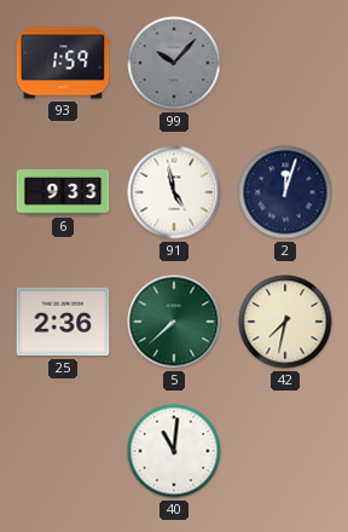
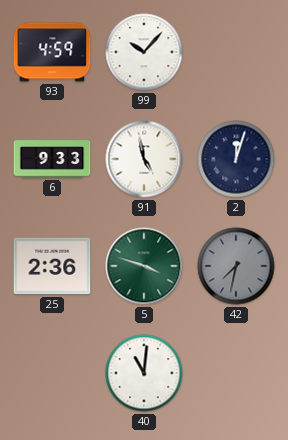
93: 1:59 -> 4:59
99 dial: grey -> white
5: 7:38 -> 3:48
42 dial: cream -> grey
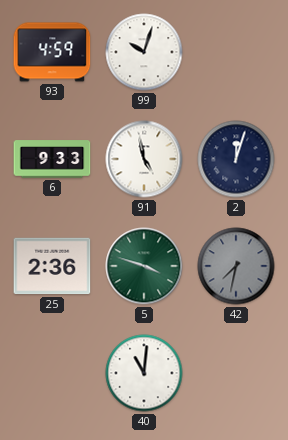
99: 10:07 -> 10:03
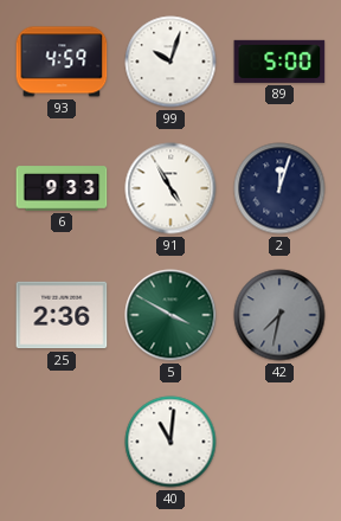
89: none -> 5:00
91: 4:58 -> 4:55
5: 3:48 -> 3:50
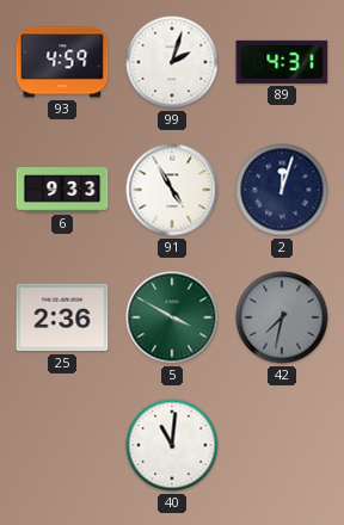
99: 10:03 -> 2:03
89: 5:00 -> 4:31
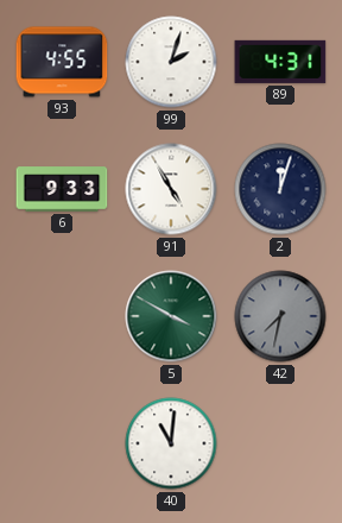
93: 4:59 -> 4:55
25: 2:36 -> none
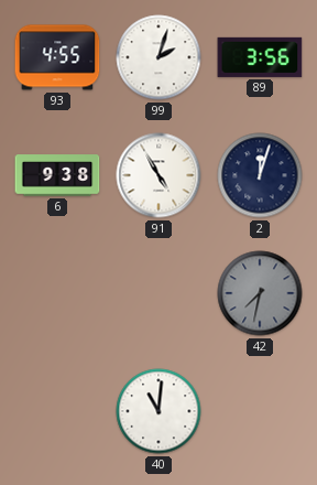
89: 4:31 -> 3:56
6: 9:33 -> 9:38
5: 3:50 -> none
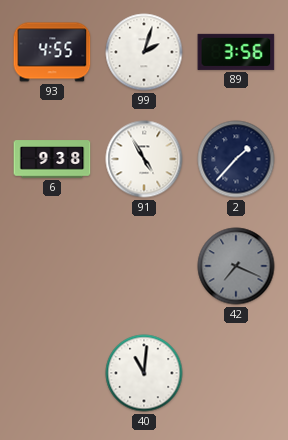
2: 12:03 -> 1:37
42: 7:32 -> 7:19
